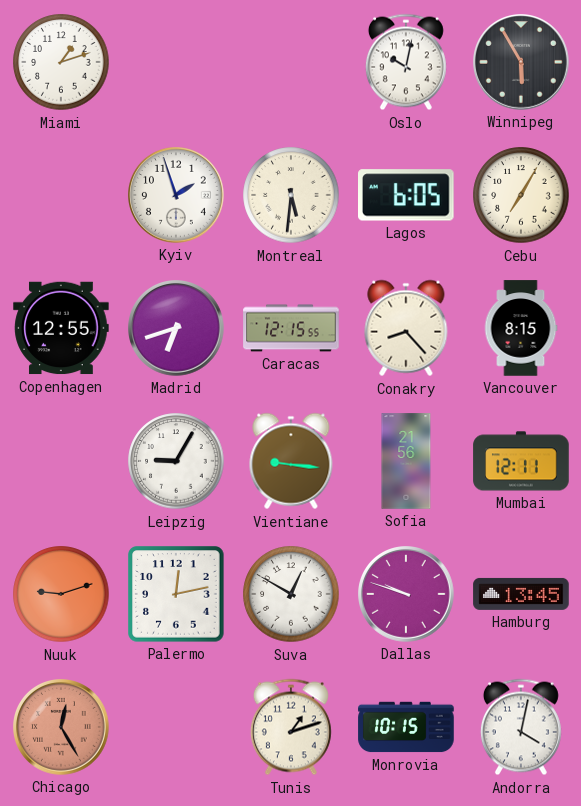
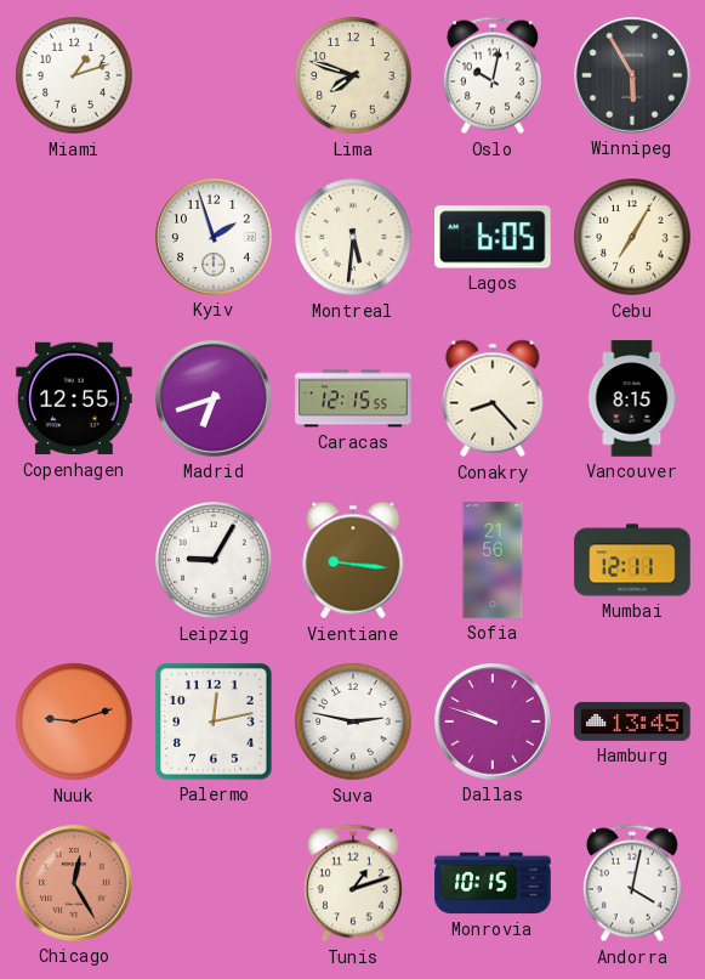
Lima: none -> 7:48
Suva: 12:50 -> 2:47
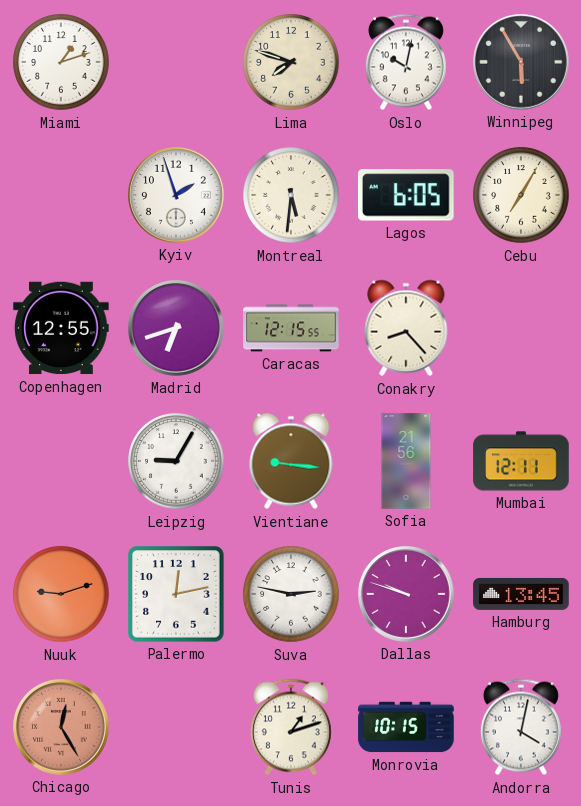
Vancouver: 8:15 -> none
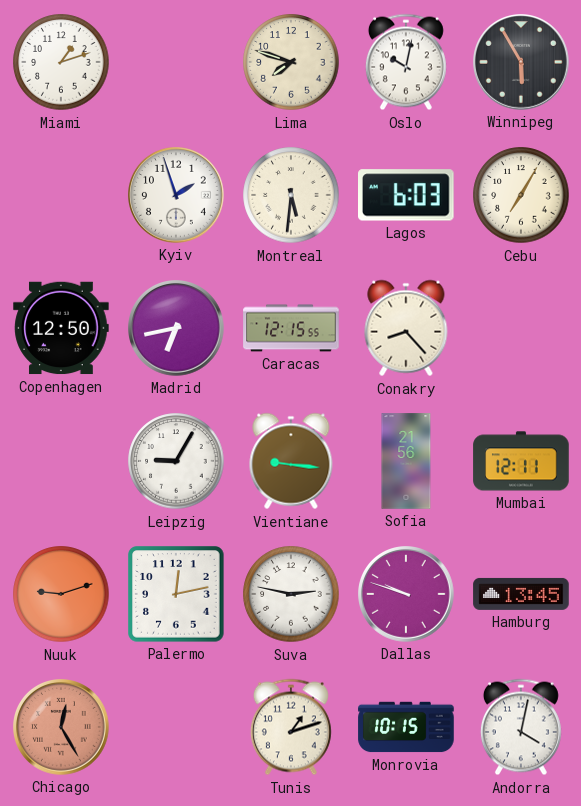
Lagos: 6:05 -> 6:03
Copenhagen: 12:55 -> 12:50
Madrid: 6:42 -> 6:43
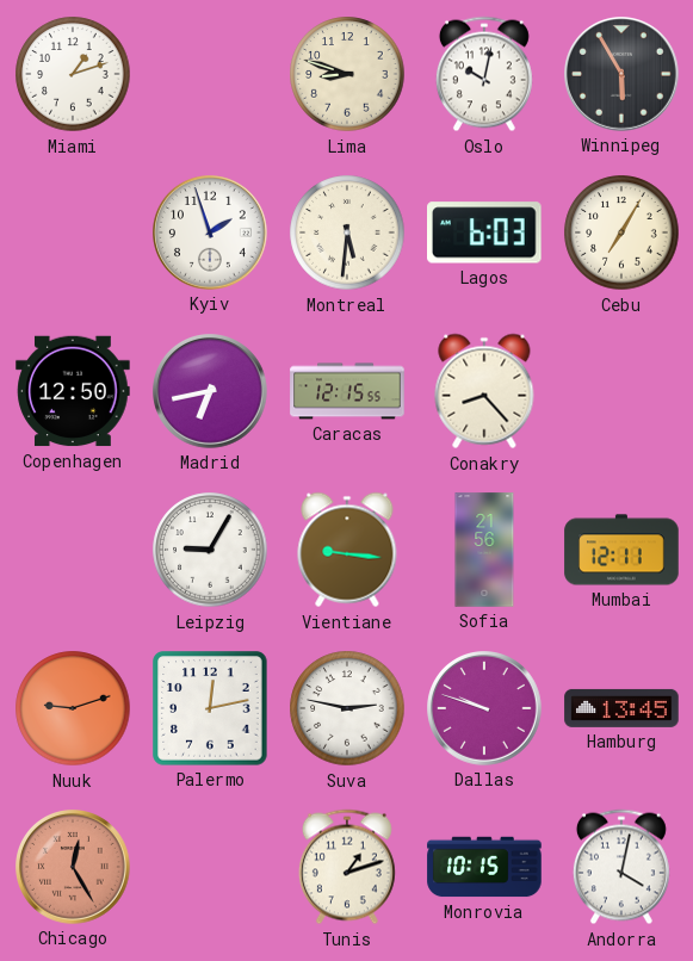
Lima: 7:48 -> 8:48
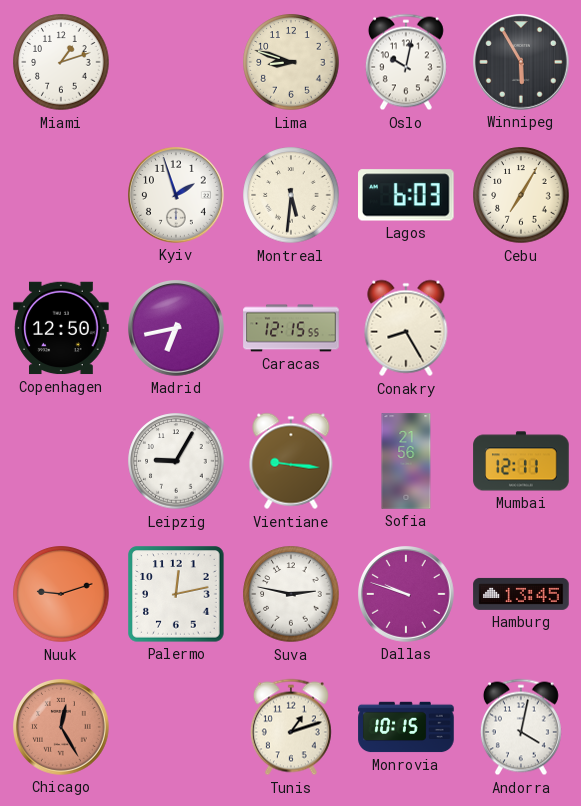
Conakry: 8:23 -> 8:25
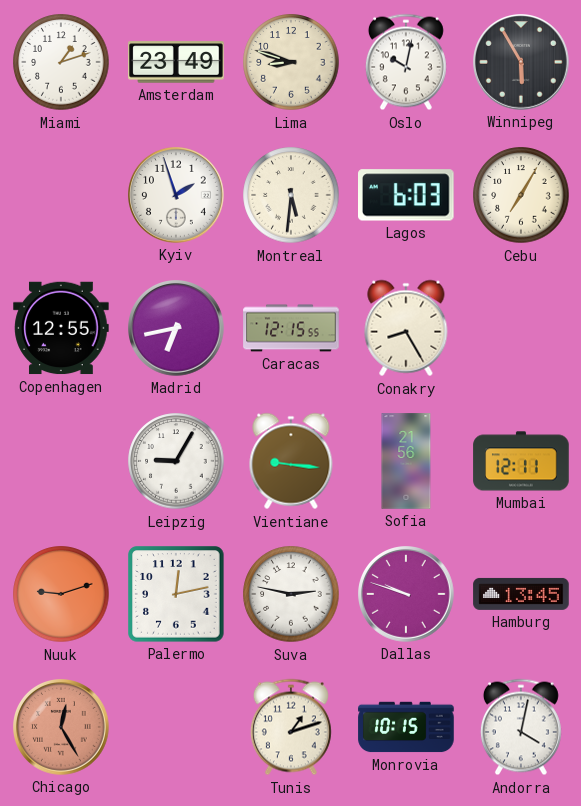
Amsterdam: none -> 23:49
Copenhagen: 12:50 -> 12:55
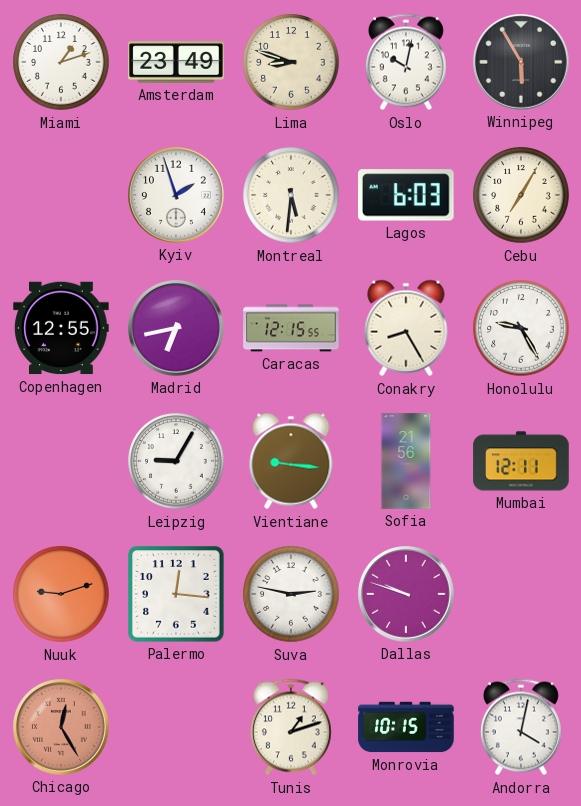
Honolulu: none -> 9:25
Palermo: 12:13 -> 12:16
Hamburg: 13:45 -> none
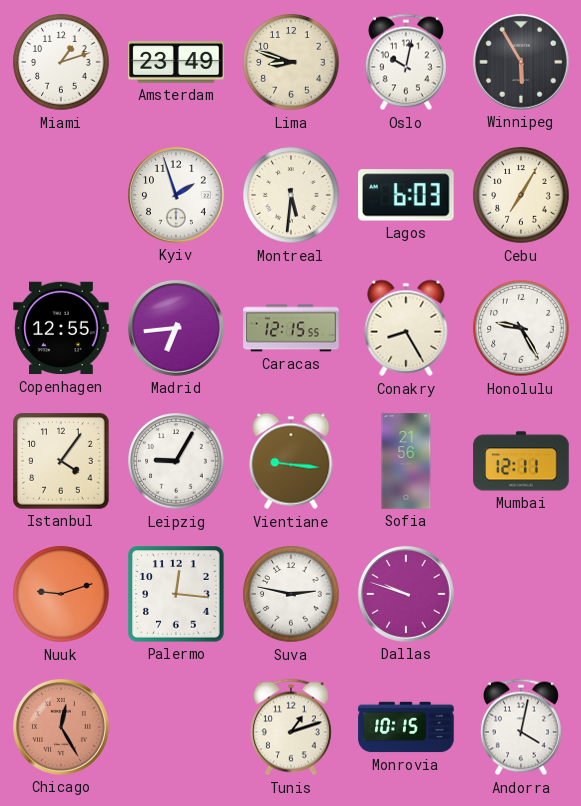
Madrid: 6:43 -> 6:44
Istanbul: none -> 4:06
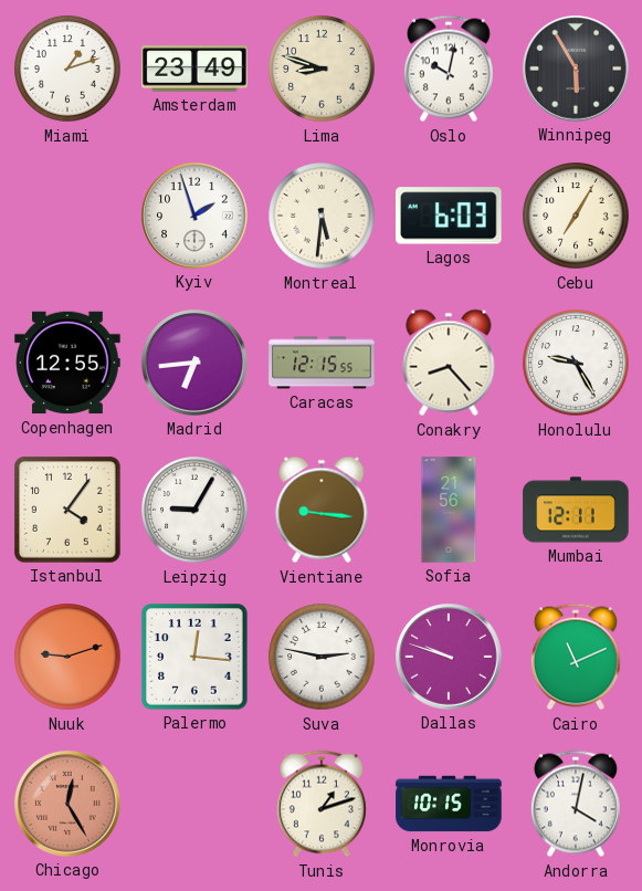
Conakry: 8:25 -> 8:23
Cairo: none -> 11:11
